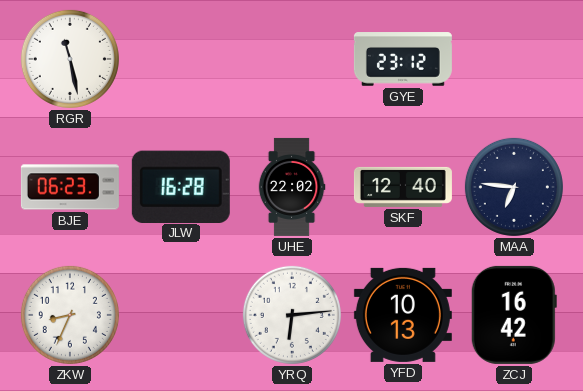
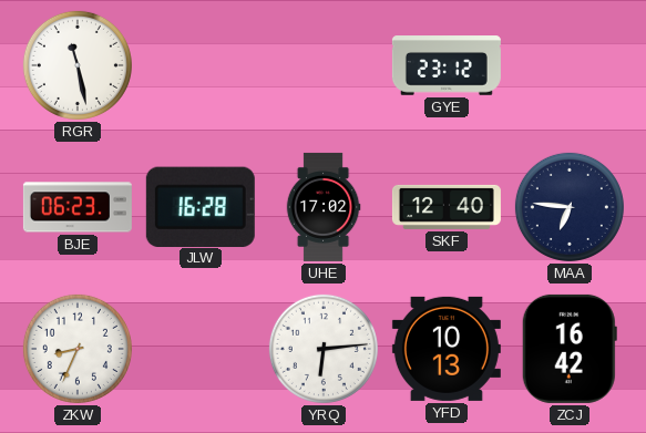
UHE: 22:02 -> 17:02
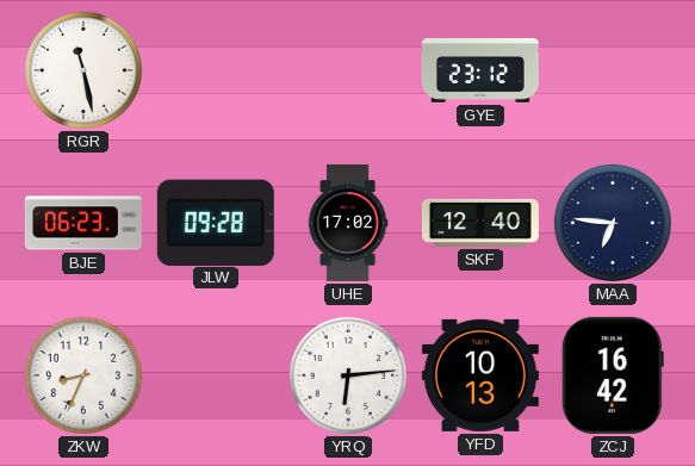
JLW: 16:28 -> 09:28
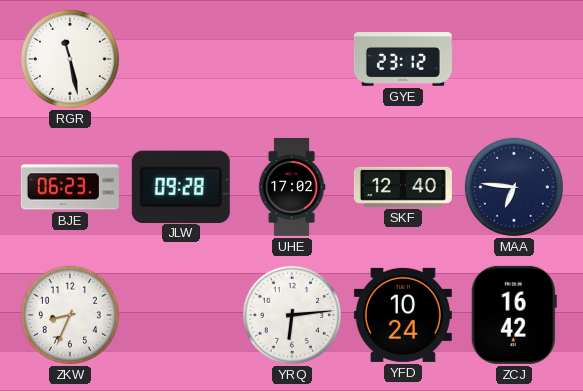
YFD: 10:13 -> 10:24
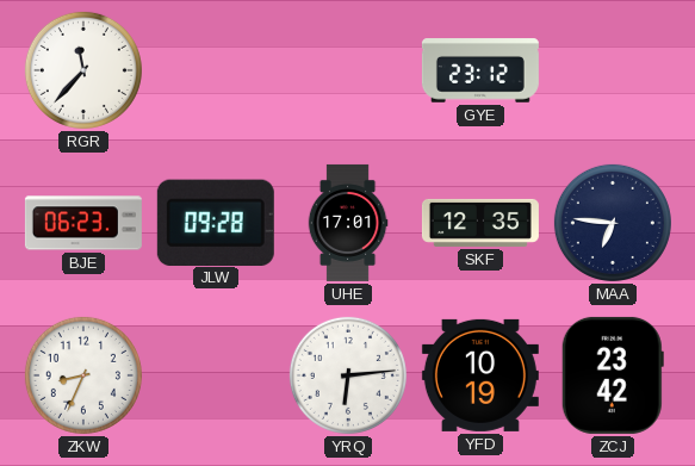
RGR: 11:28 -> 11:37
UHE: 17:02 -> 17:01
SKF: 12:40 -> 12:35
YFD: 10:24 -> 10:19
ZCJ: 16:42 -> 23:42
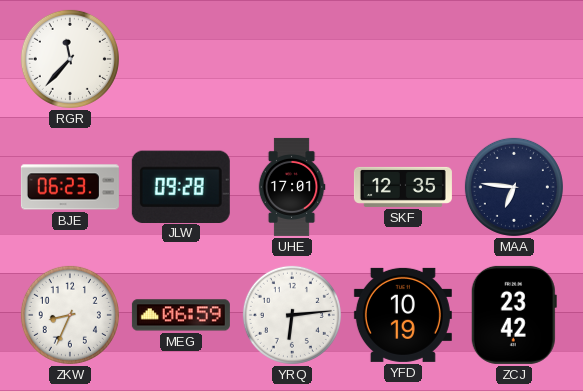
GYE: 23:12 -> none
MEG: none -> 06:59
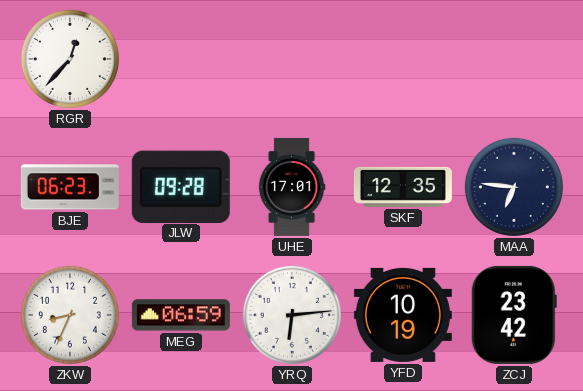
RGR: 11:37 -> 12:37
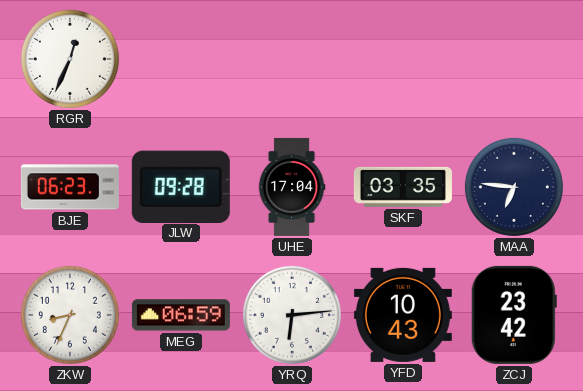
RGR: 12:37 -> 12:34
UHE: 17:01 -> 17:04
SKF: 12:35 -> 03:35
YFD: 10:19 -> 10:43
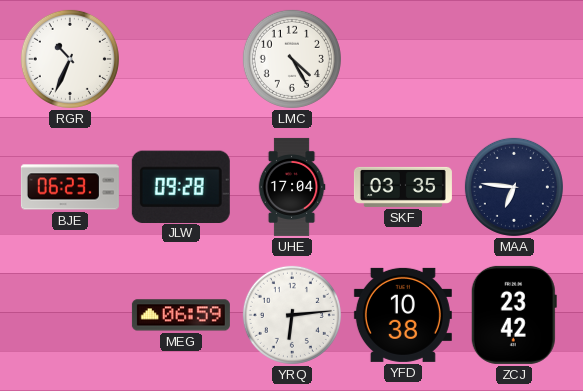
RGR: 12:34 -> 10:34
LMC: none -> 4:25
ZKW: 8:34 -> none
YFD: 10:43 -> 10:38
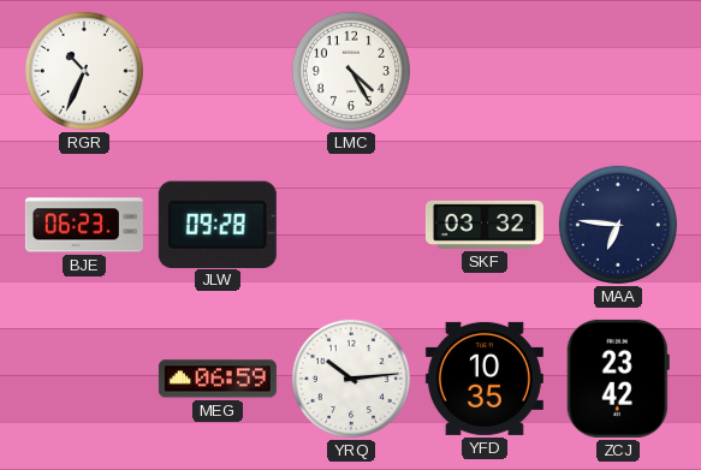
UHE: 17:04 -> none
SKF: 03:35 -> 03:32
YRQ: 6:14 -> 10:14
YFD: 10:38 -> 10:35
